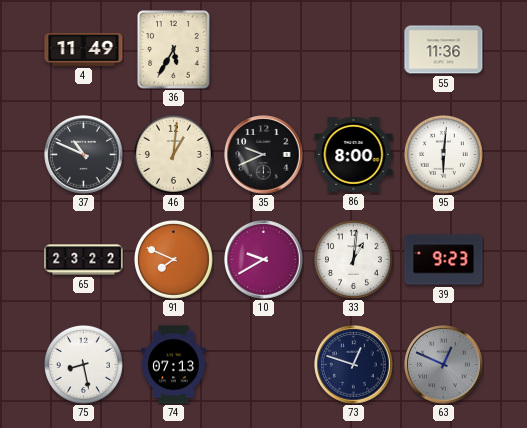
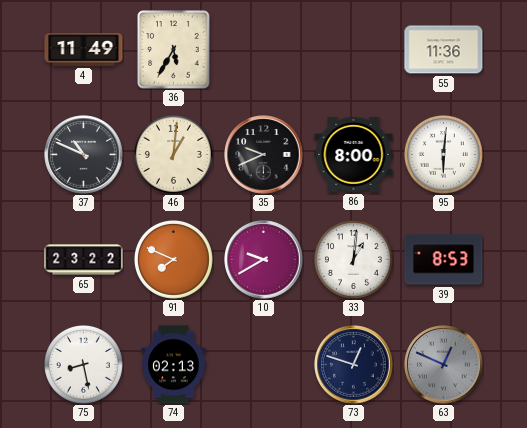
39: 9:23 -> 8:53
74: 07:13 -> 02:13
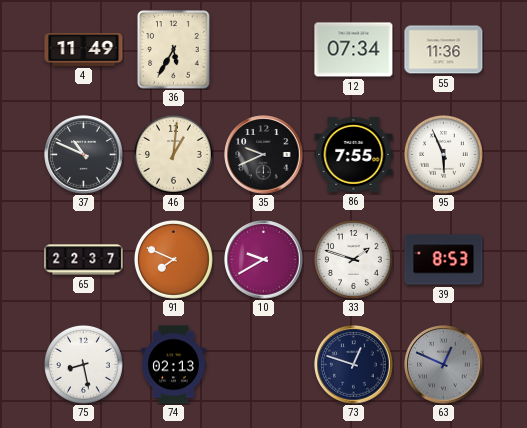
12: none -> 07:34
86: 8:00 -> 7:55
95: 6:01 -> 5:56
65: 23:22 -> 22:37
33: 1:01 -> 1:48
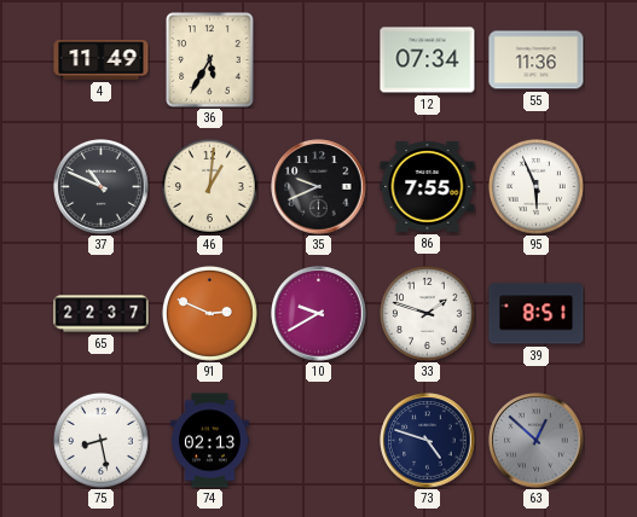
91: 7:49 -> 2:49
39: 8:53 -> 8:51
73: 12:48 -> 4:48
63: 12:49 -> 12:52
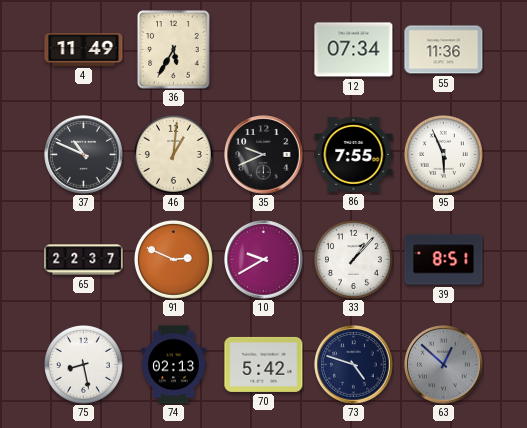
33: 1:48 -> 1:07
70: none -> 5:42
